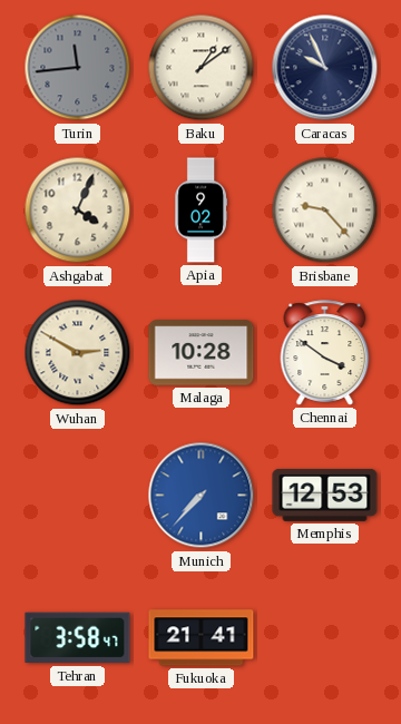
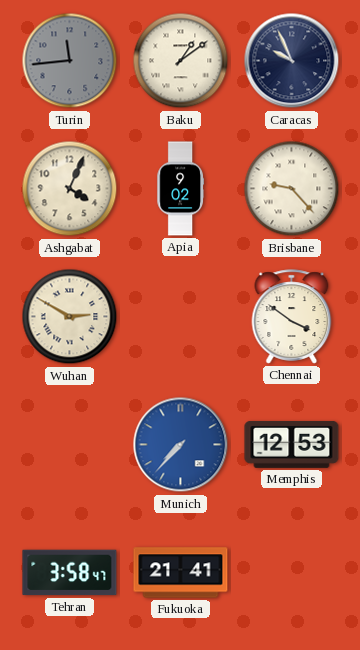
Malaga: 10:28 -> none
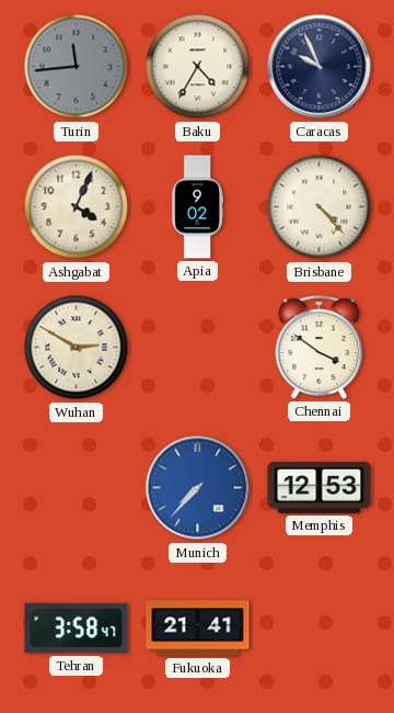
Baku: 1:09 -> 4:35
Brisbane: 9:23 -> 4:23
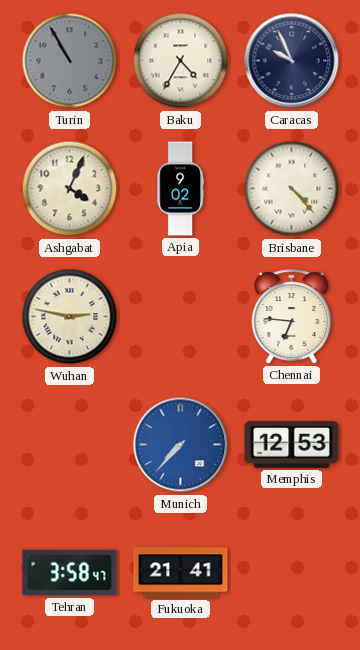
Turin: 11:44 -> 10:55
Wuhan: 2:50 -> 2:47
Chennai: 3:51 -> 6:46
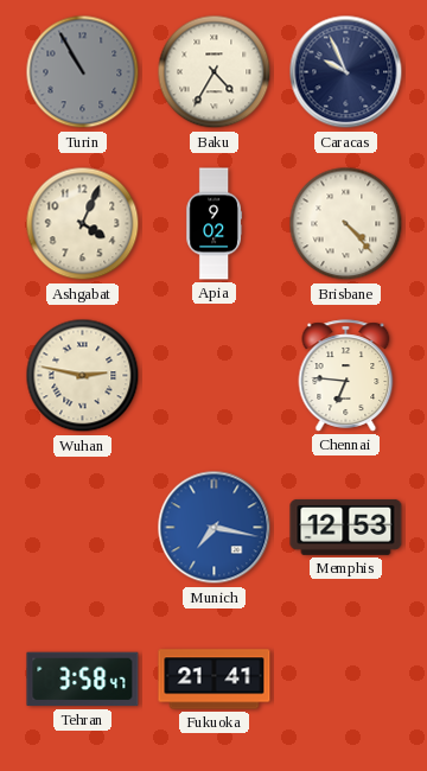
Munich: 7:37 -> 7:17
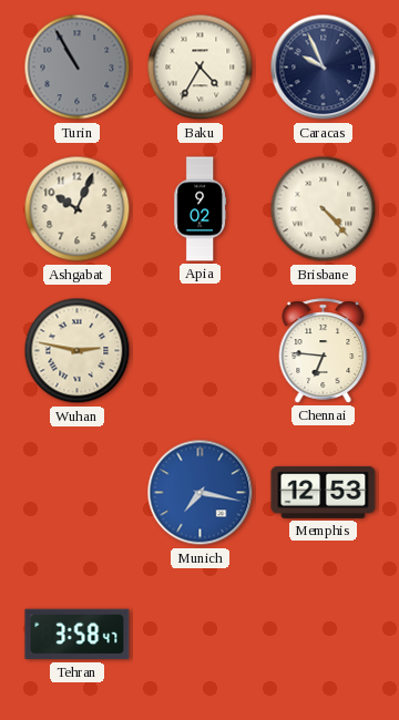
Ashgabat: 4:04 -> 10:04
Fukuoka: 21:41 -> none
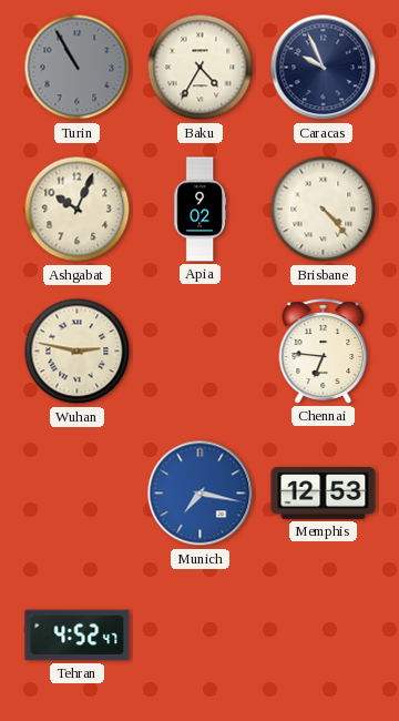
Tehran: 3:58 -> 4:52
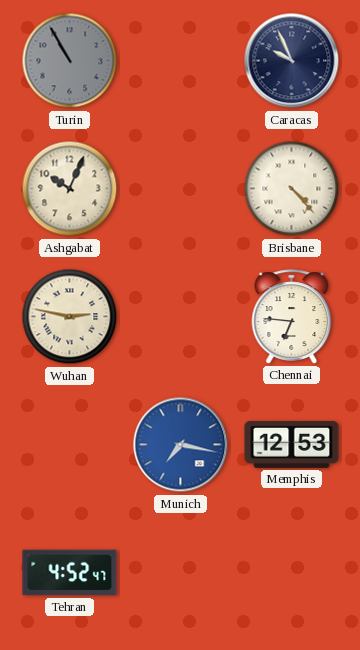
Baku: 4:35 -> none
Apia: 9:02 -> none
